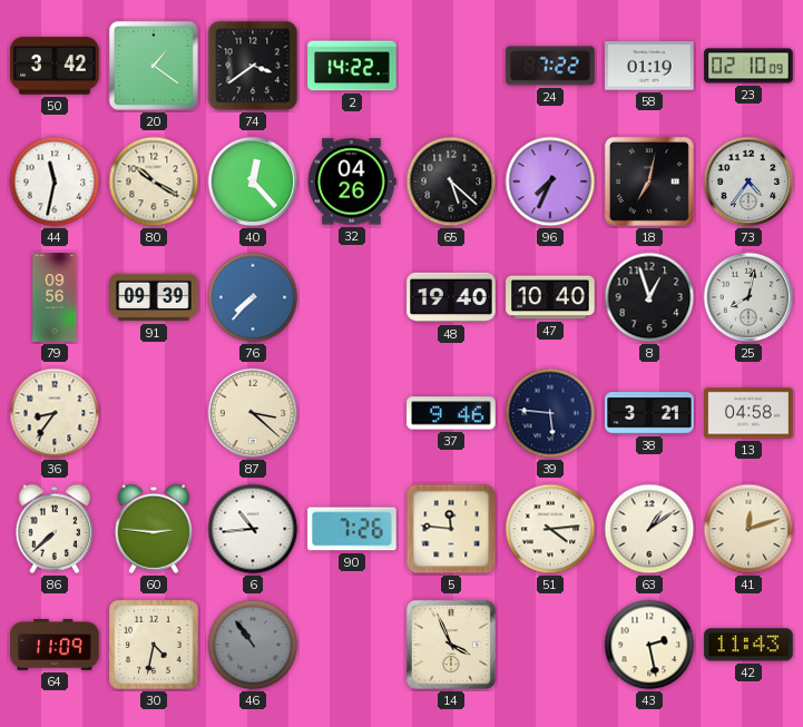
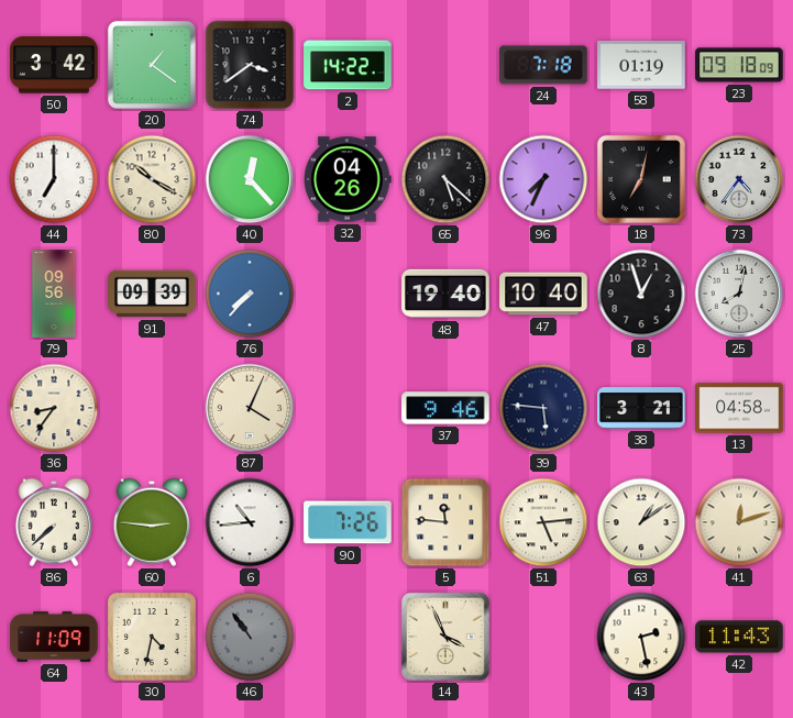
24: 7:22 -> 7:18
23: 02:10 -> 09:18
44: 11:32 -> 7:00
87: 3:22 -> 4:04
51: 4:14 -> 5:14
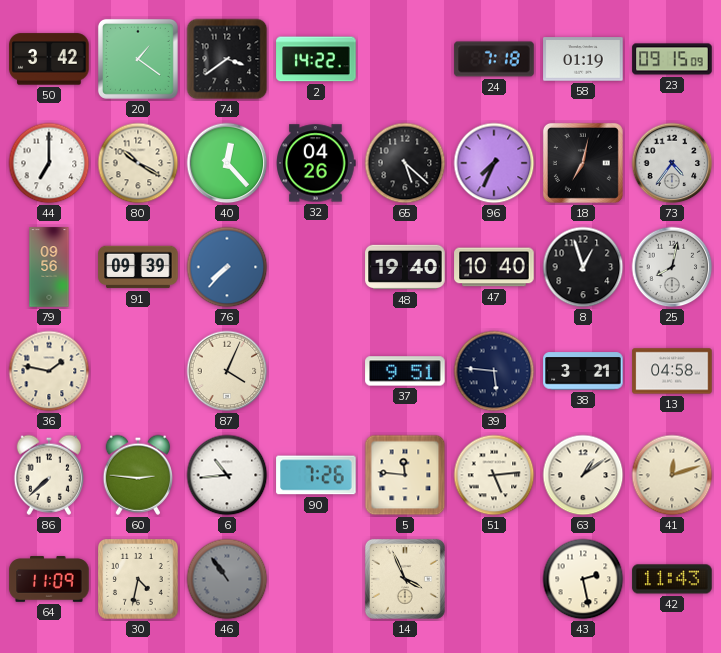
23: 09:18 -> 09:15
36: 8:36 -> 1:47
37: 9:46 -> 9:51
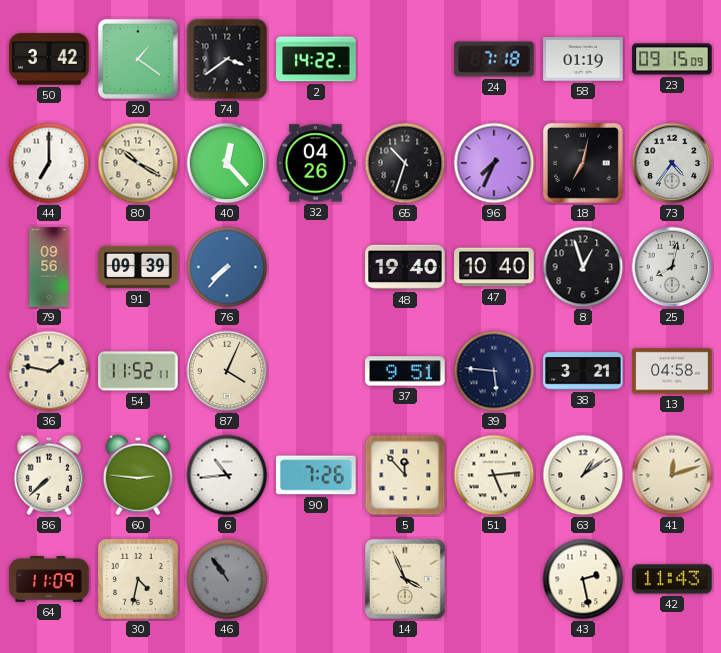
65: 5:22 -> 10:33
54: none -> 11:52
5: 11:46 -> 11:53
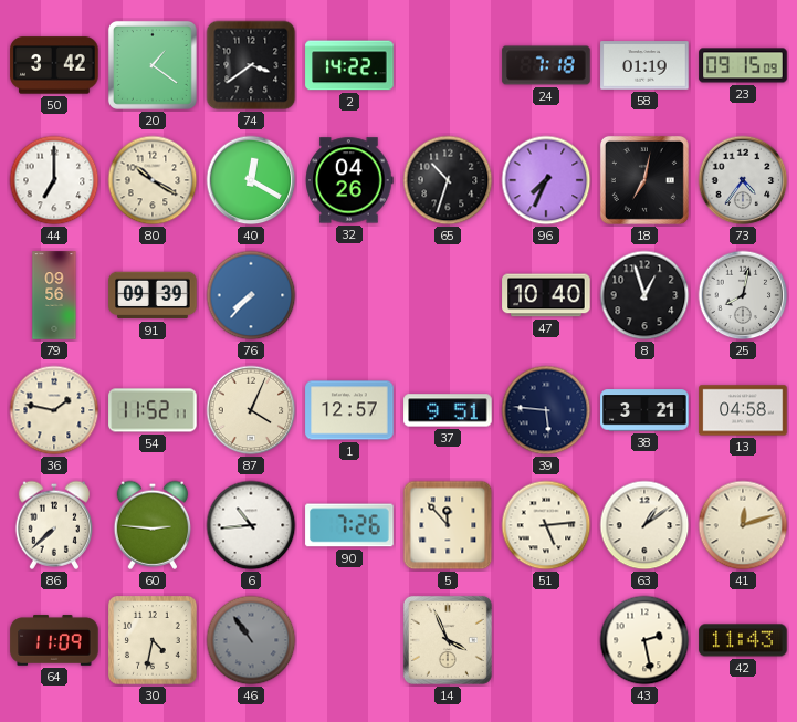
40: 12:23 -> 12:20
48: 19:40 -> none
1: none -> 12:57
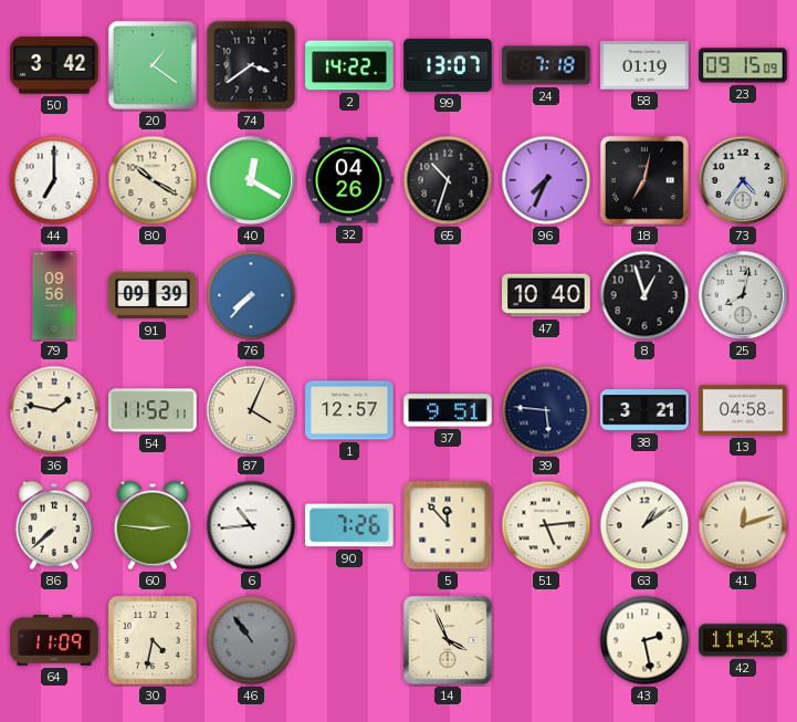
99: none -> 13:07
